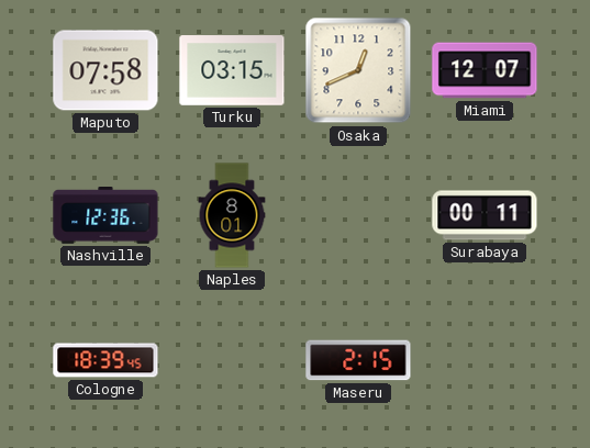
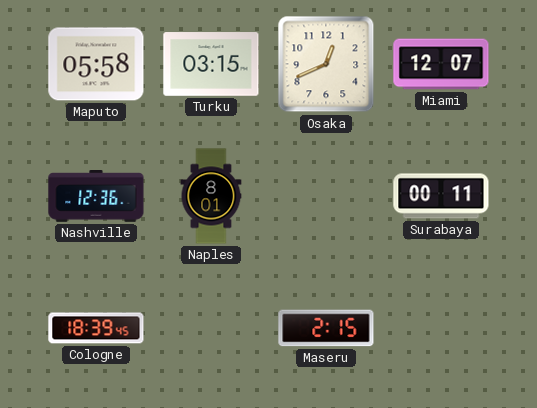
Maputo: 07:58 -> 05:58
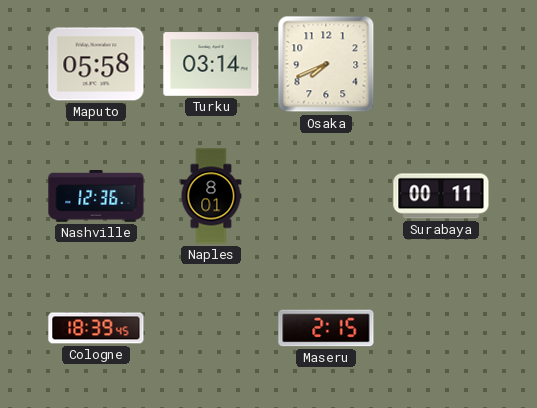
Turku: 03:15 -> 03:14
Osaka: 12:41 -> 7:41
Miami: 12:07 -> none
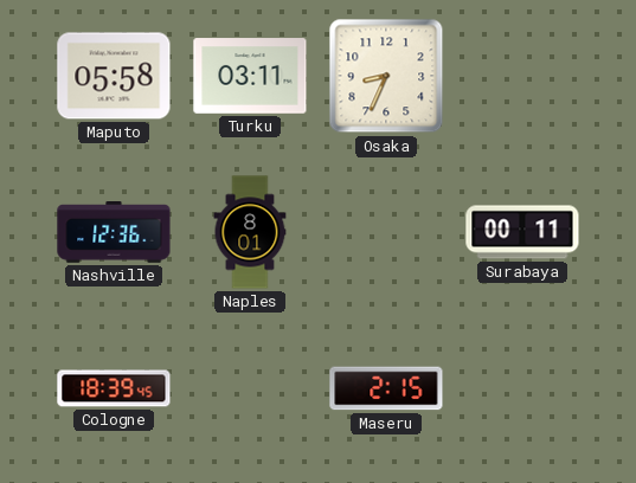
Turku: 03:14 -> 03:11
Osaka: 7:41 -> 8:34
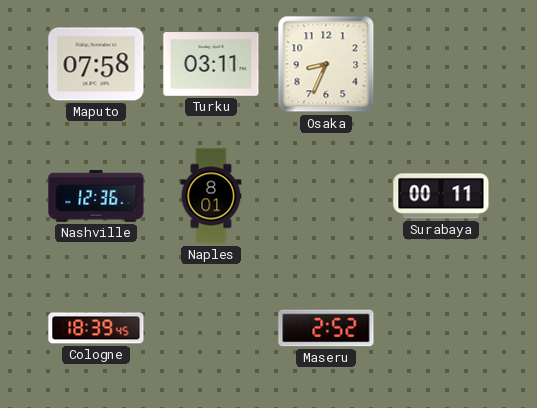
Maputo: 05:58 -> 07:58
Maseru: 2:15 -> 2:52
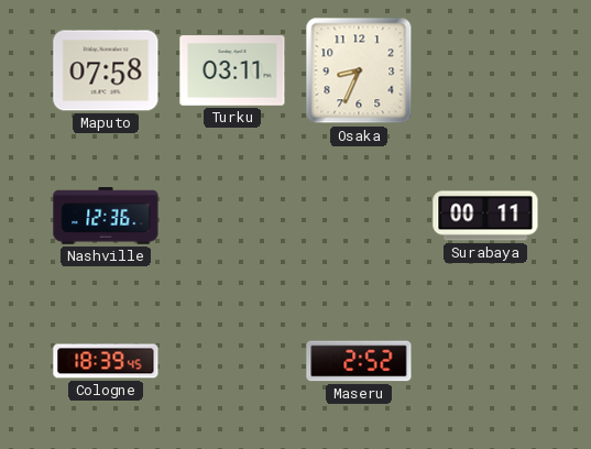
Naples: 8:01 -> none
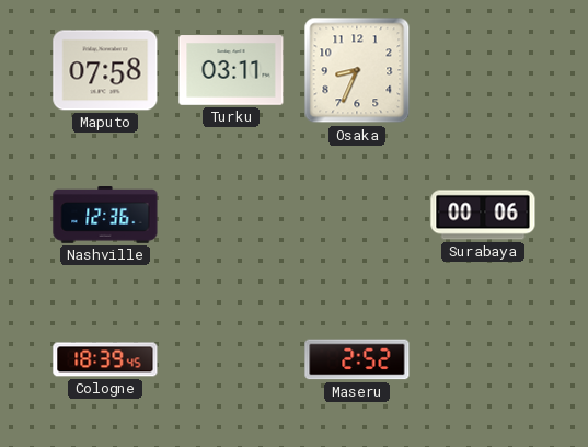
Surabaya: 00:11 -> 00:06
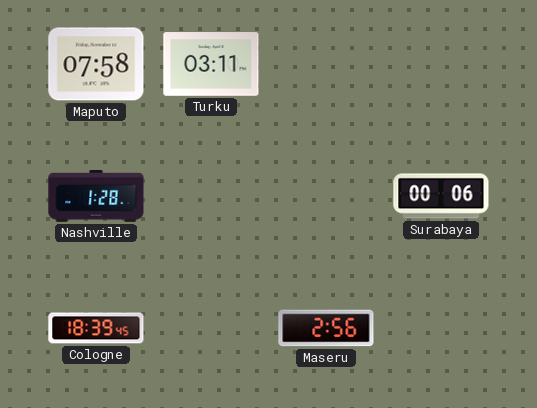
Osaka: 8:34 -> none
Nashville: 12:36 -> 1:28
Maseru: 2:52 -> 2:56
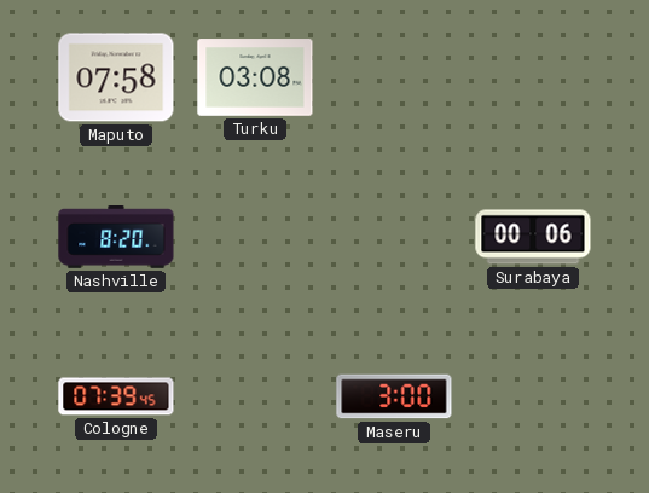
Turku: 03:11 -> 03:08
Nashville: 1:28 -> 8:20
Cologne: 18:39 -> 07:39
Maseru: 2:56 -> 3:00
